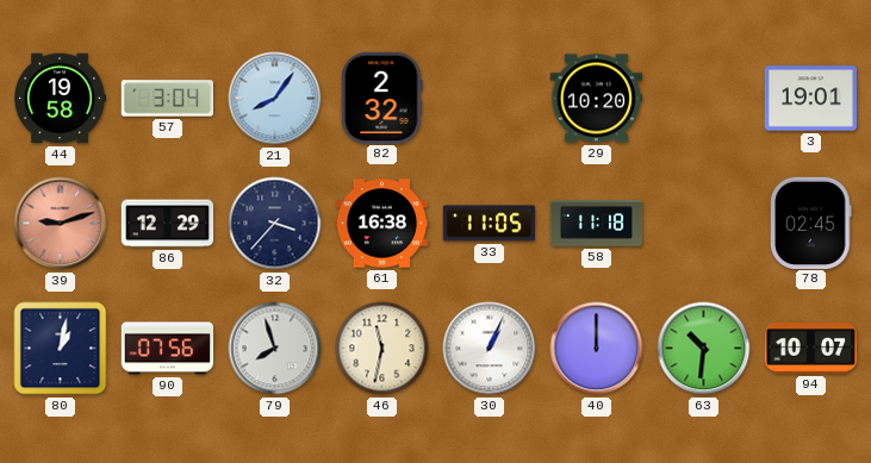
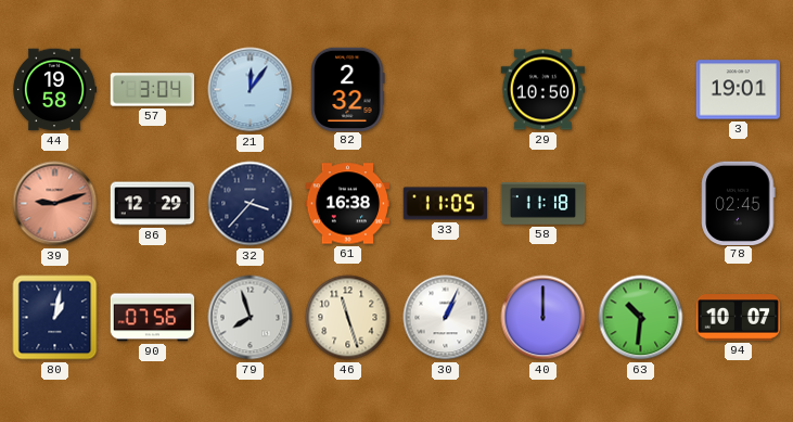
21: 8:06 -> 12:06
29: 10:20 -> 10:50
46: 11:32 -> 11:27
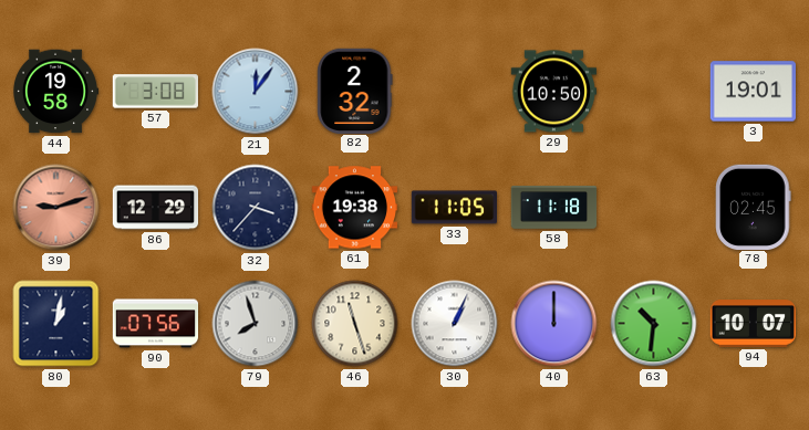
57: 3:04 -> 3:08
61: 16:38 -> 19:38
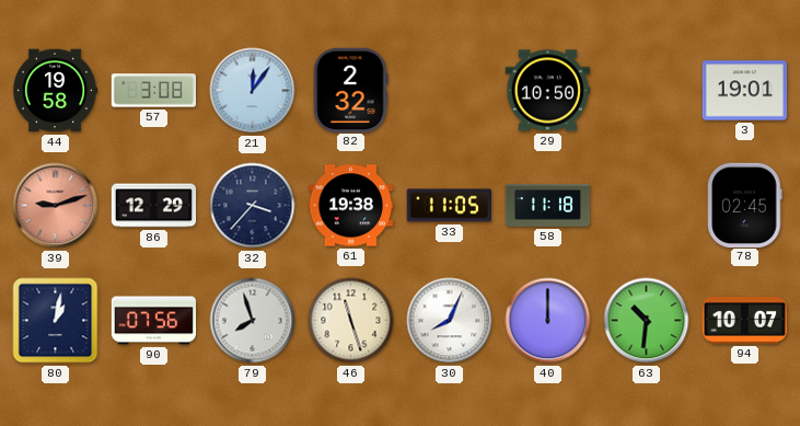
30: 1:04 -> 8:04
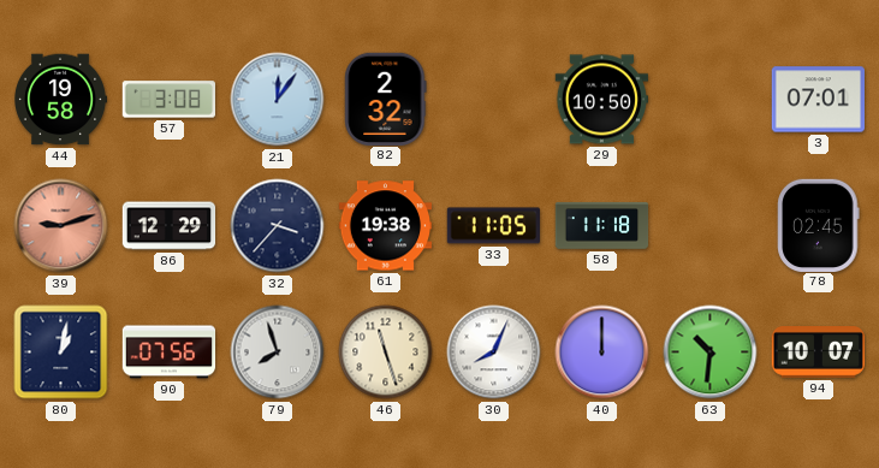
3: 19:01 -> 07:01
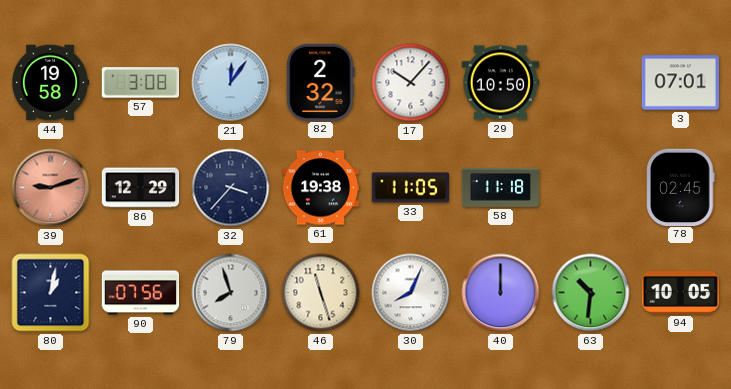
17: none -> 10:07
94: 10:07 -> 10:05
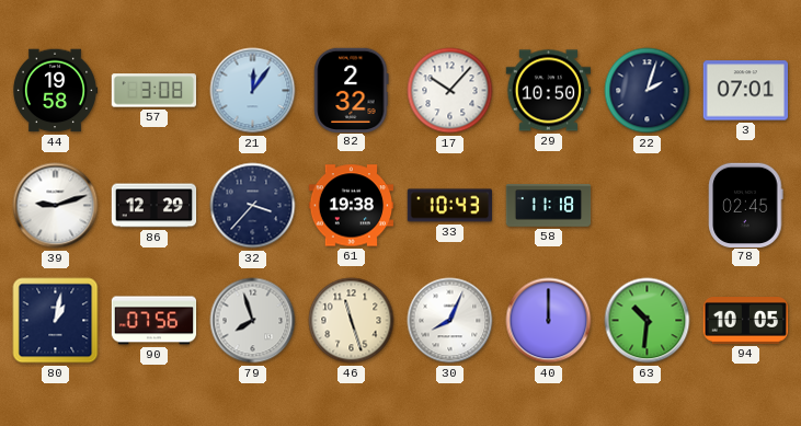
22: none -> 2:03
39 dial: salmon -> white
33: 11:05 -> 10:43
